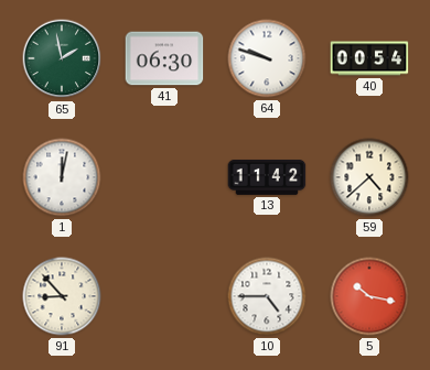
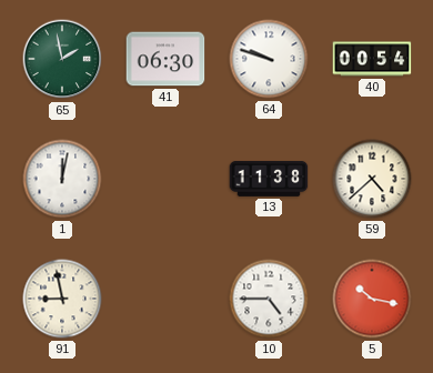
13: 11:42 -> 11:38
91: 8:53 -> 8:58
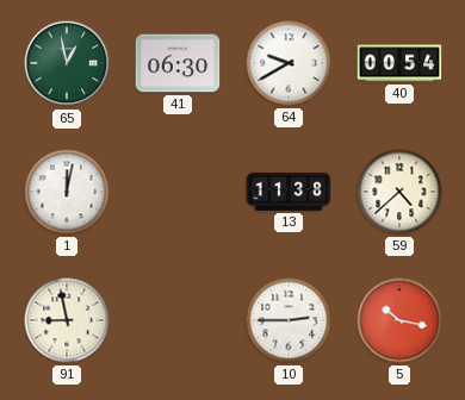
65: 1:58 -> 12:58
64: 9:48 -> 9:40
10: 4:45 -> 2:45
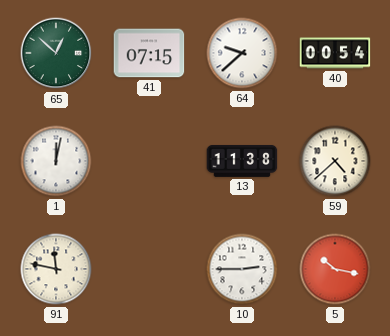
65: 12:58 -> 12:52
41: 06:30 -> 07:15
64: 9:40 -> 9:38
91: 8:58 -> 11:47
